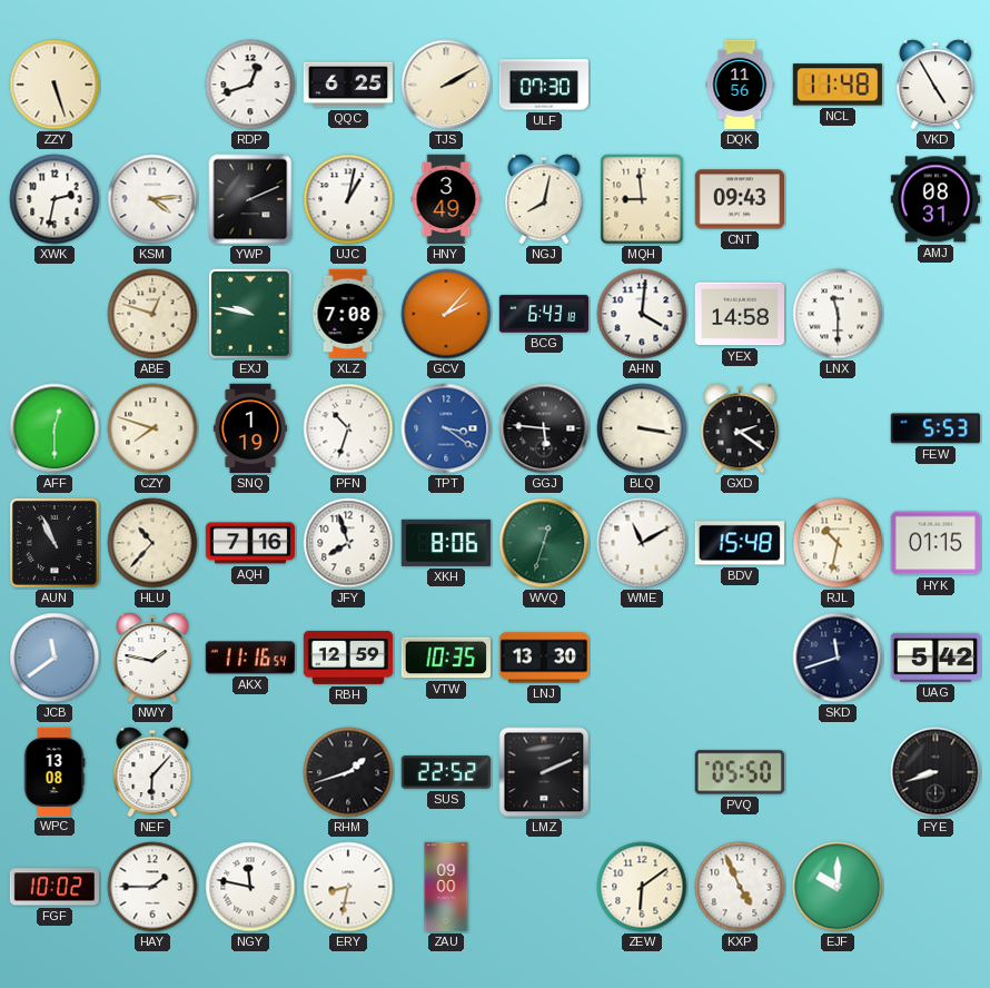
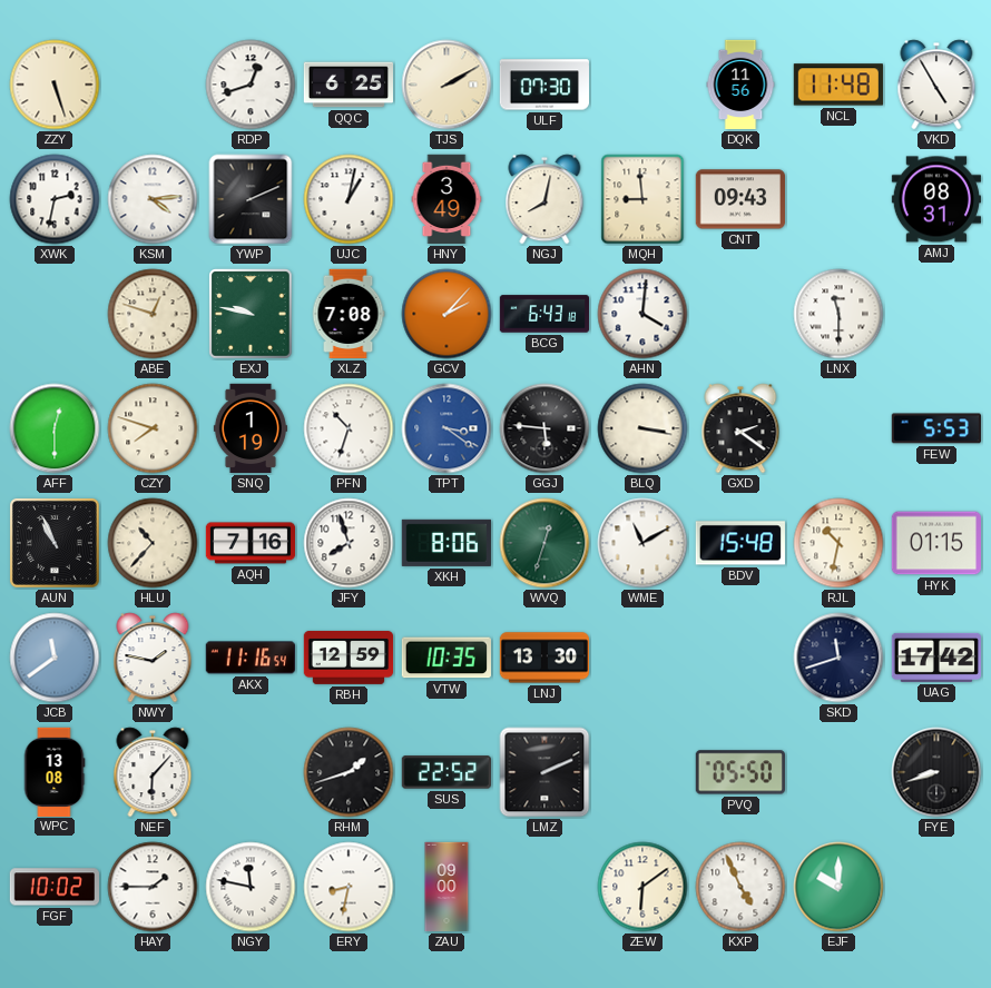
YEX: 14:58 -> none
UAG: 5:42 -> 17:42
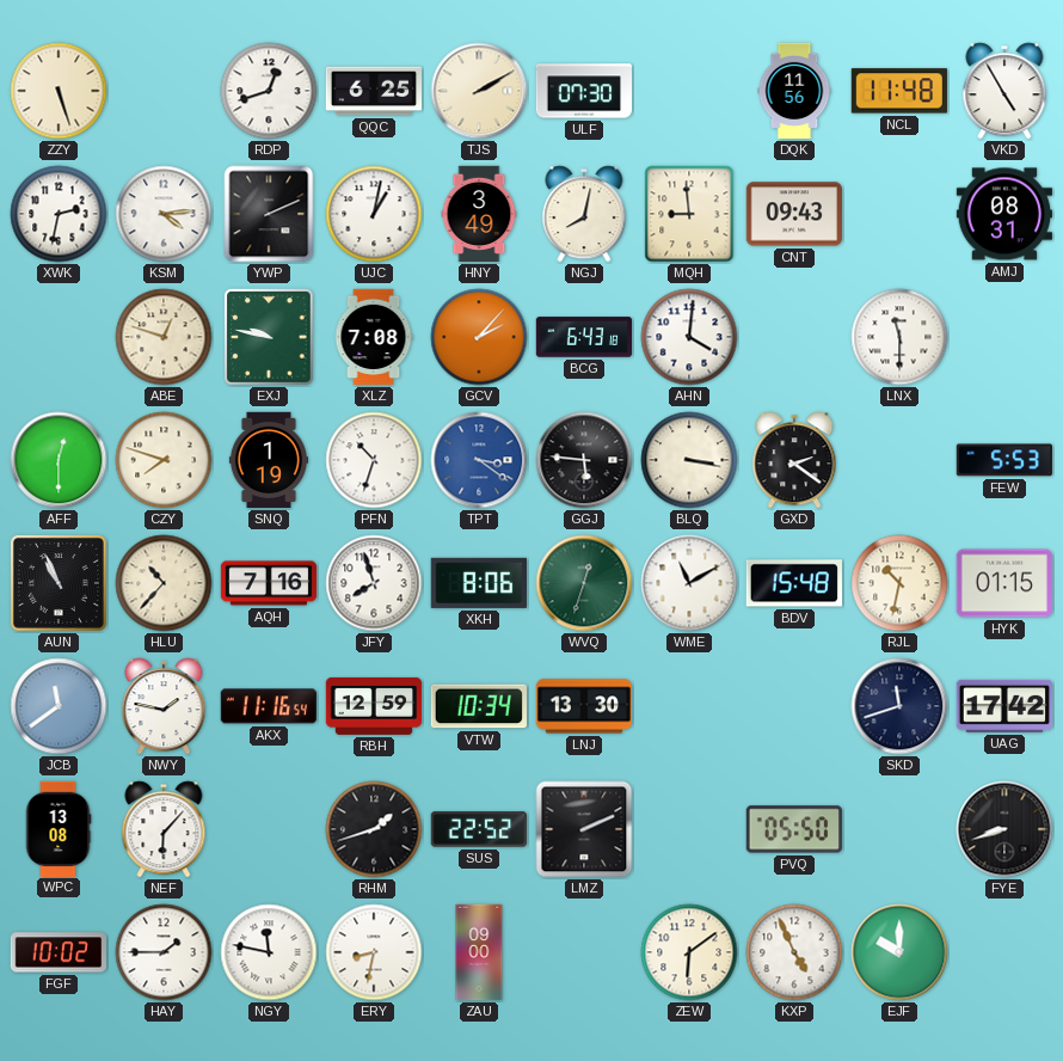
VTW: 10:35 -> 10:34
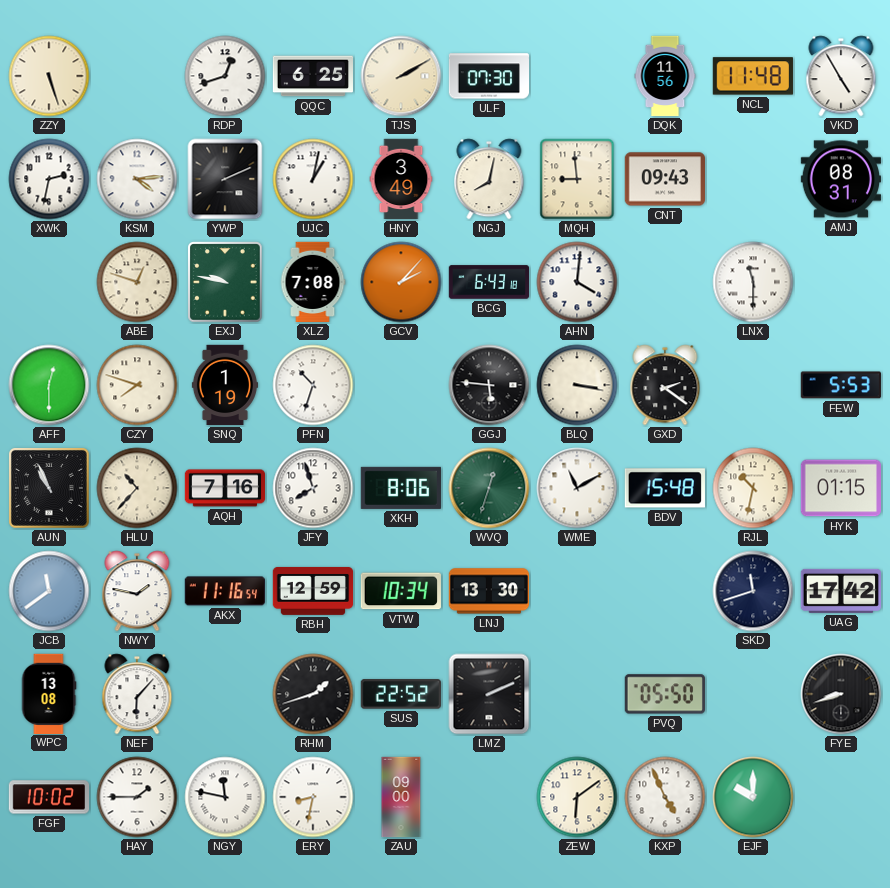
TPT: 3:21 -> none
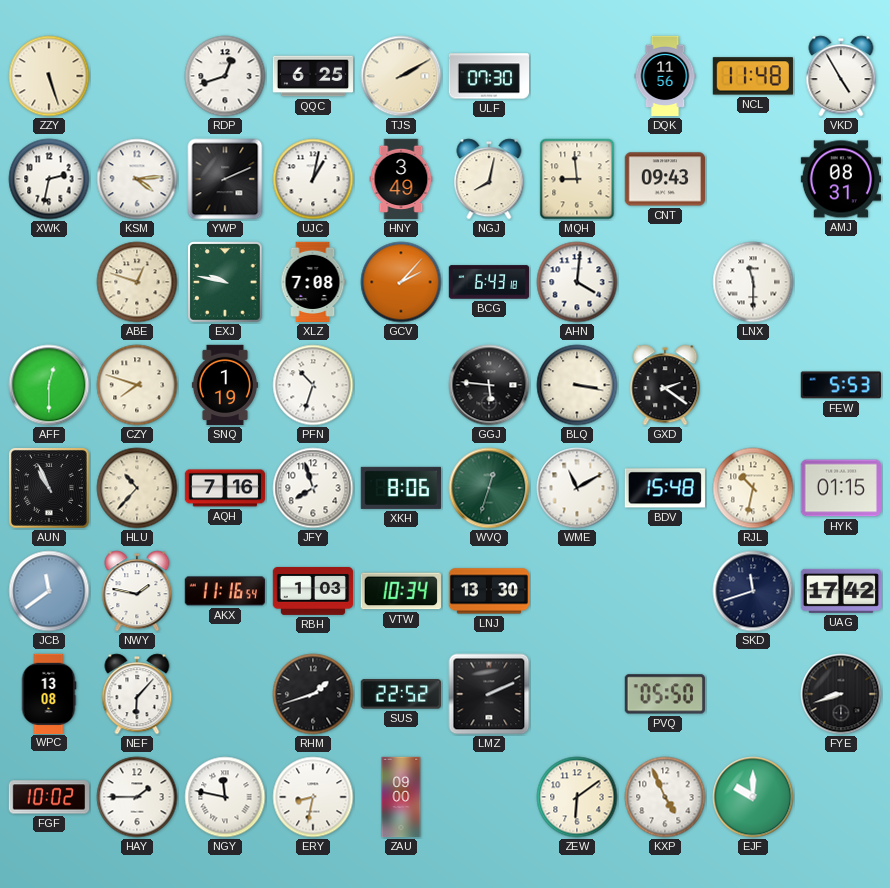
RBH: 12:59 -> 1:03
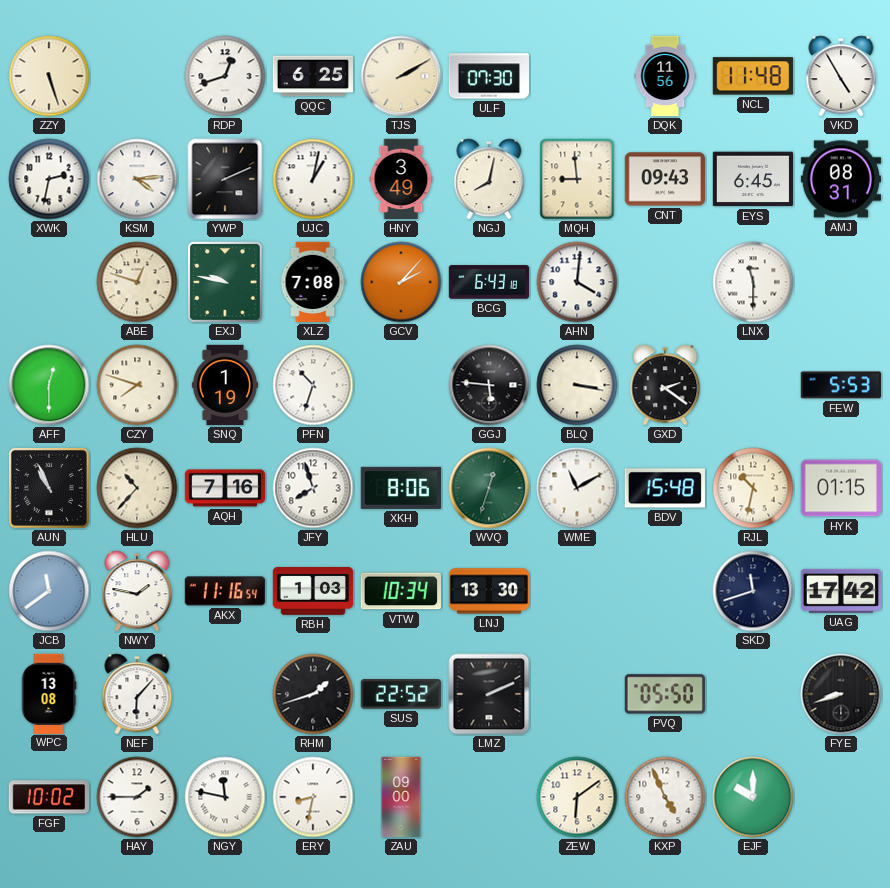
EYS: none -> 6:45
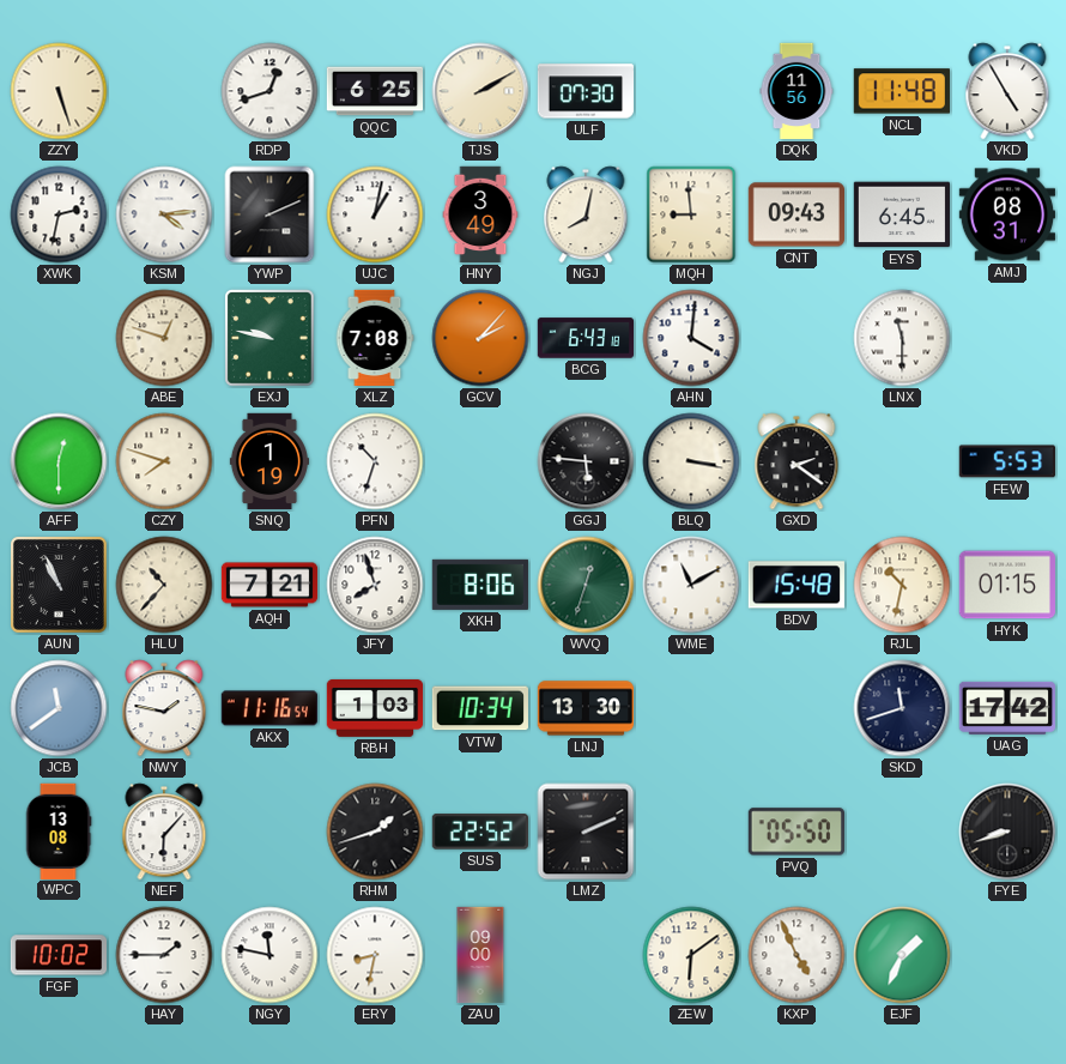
AQH: 7:16 -> 7:21
EJF: 10:00 -> 1:34
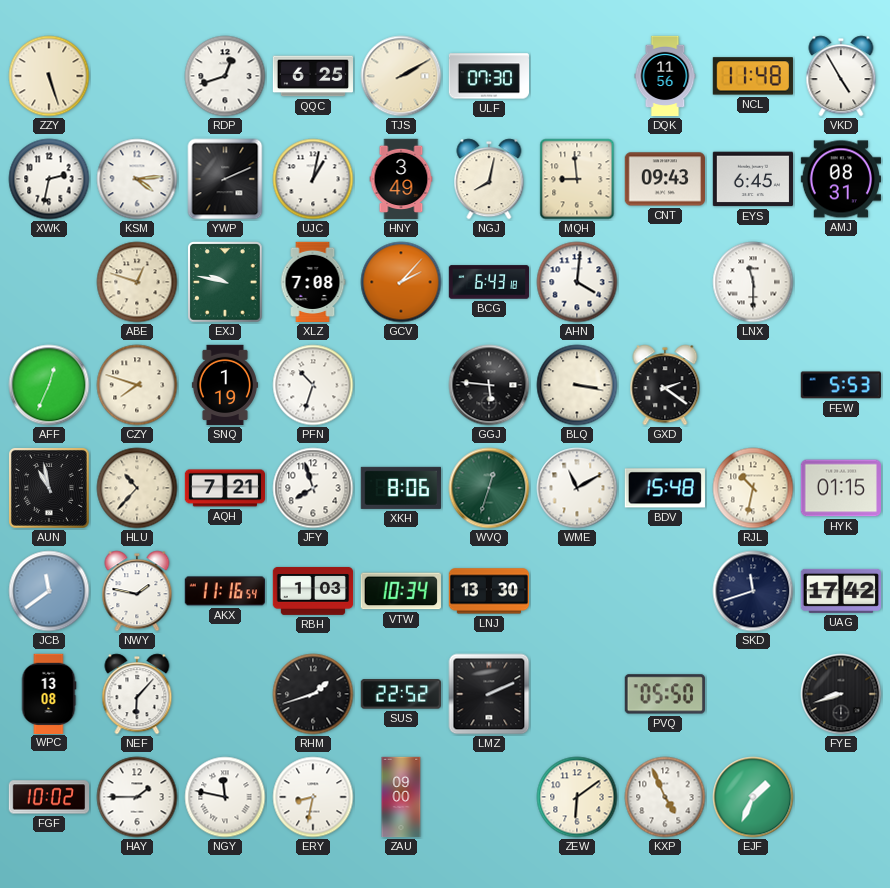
AFF: 12:30 -> 12:34
AUN: 10:56 -> 10:58
